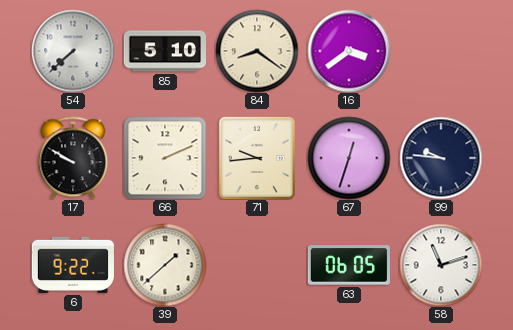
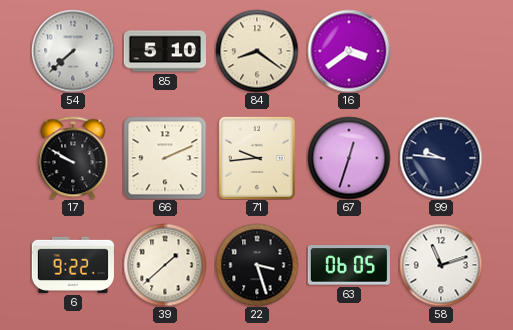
22: none -> 3:27
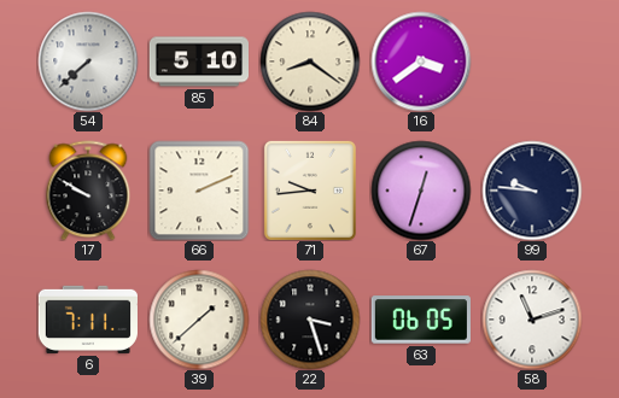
6: 9:22 -> 7:11
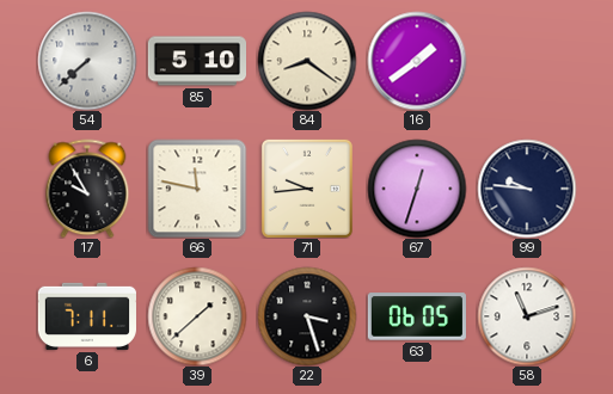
16: 3:39 -> 1:39
17: 9:50 -> 9:55
66: 2:11 -> 11:47
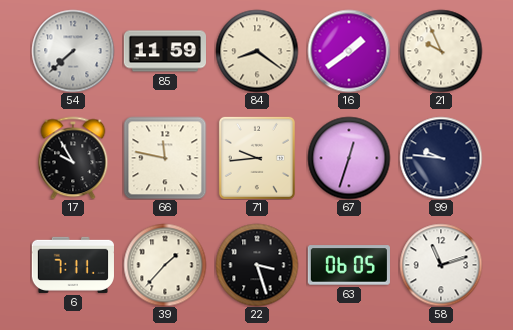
85: 5:10 -> 11:59
21: none -> 9:56
39: 1:38 -> 1:37
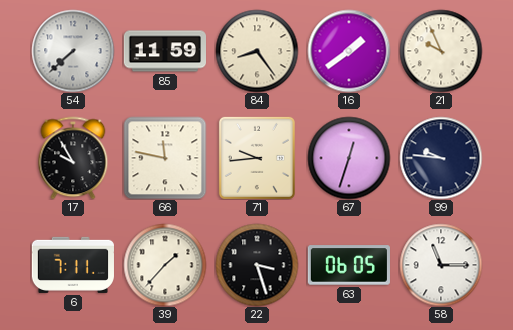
84: 8:21 -> 8:24
58: 11:12 -> 11:15
